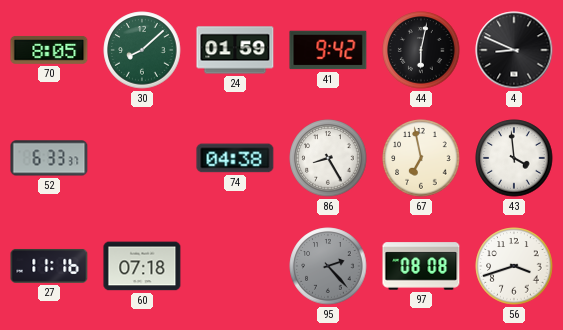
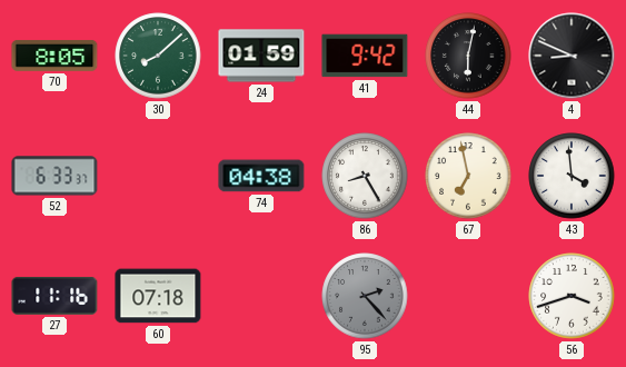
97: 08:08 -> none
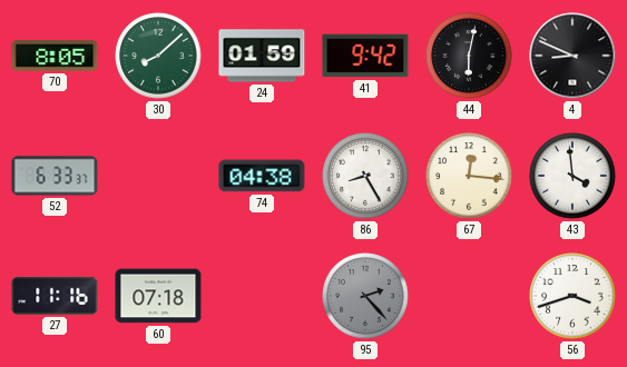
67: 6:58 -> 12:16
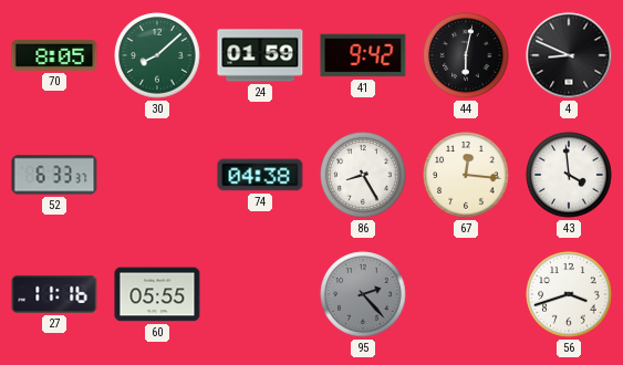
60: 07:18 -> 05:55
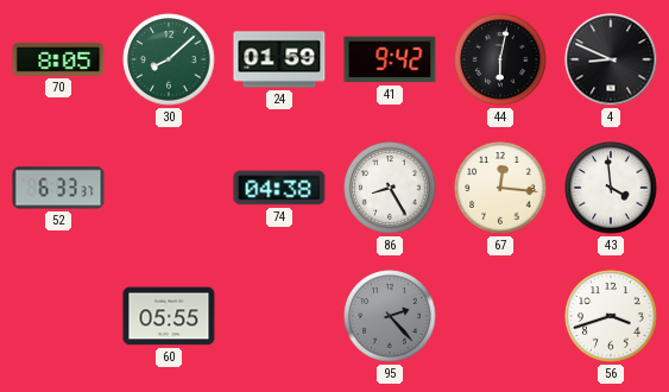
27: 11:16 -> none
